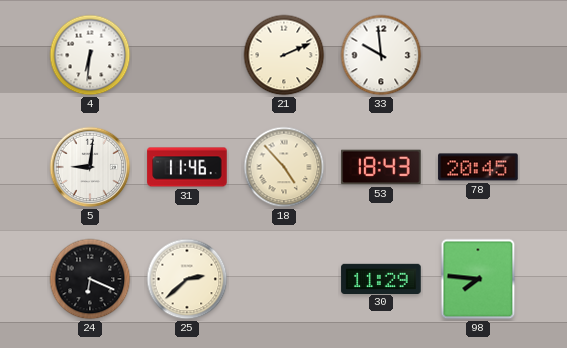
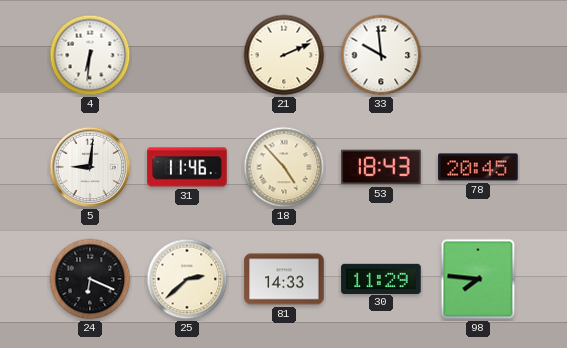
81: none -> 14:33
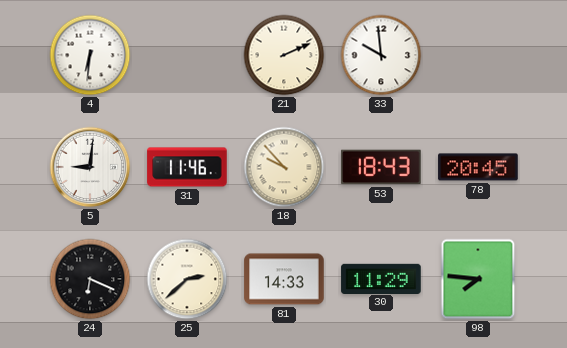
18: 4:53 -> 9:53
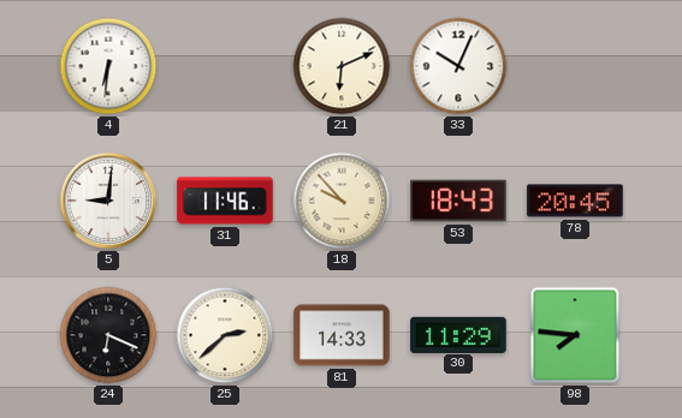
21: 2:11 -> 6:11
33: 9:59 -> 10:04
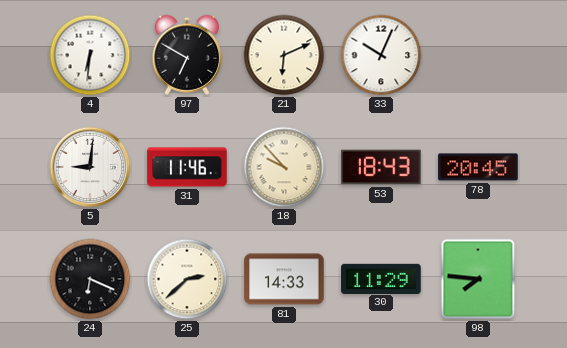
97: none -> 6:50
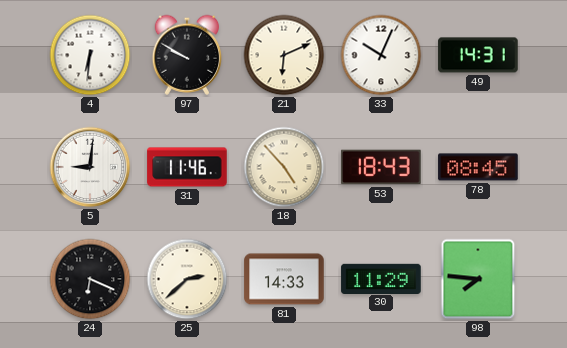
97: 6:50 -> 9:50
49: none -> 14:31
18: 9:53 -> 4:53
78: 20:45 -> 08:45
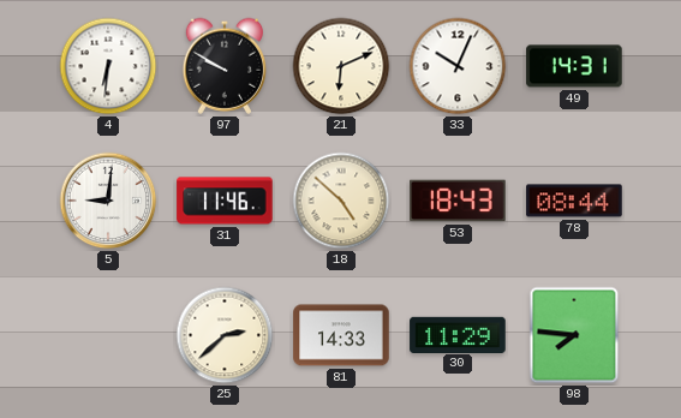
18: 4:53 -> 4:52
78: 08:45 -> 08:44
24: 6:19 -> none
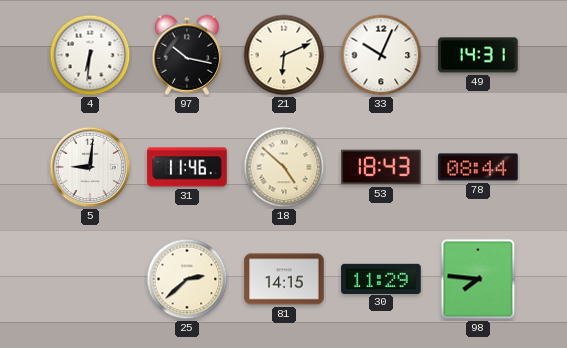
97: 9:50 -> 10:17
81: 14:33 -> 14:15
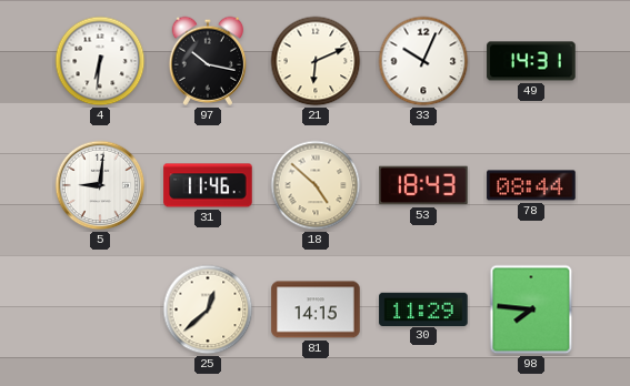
25: 2:38 -> 12:38
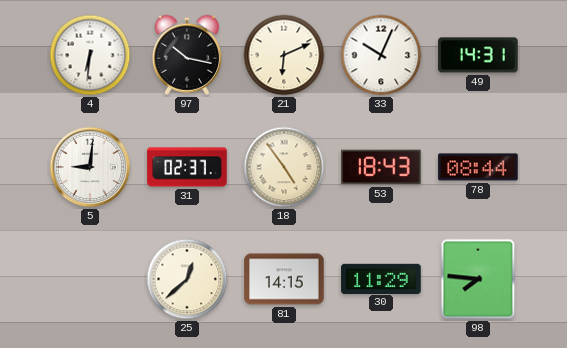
31: 11:46 -> 02:37
18: 4:52 -> 4:54
